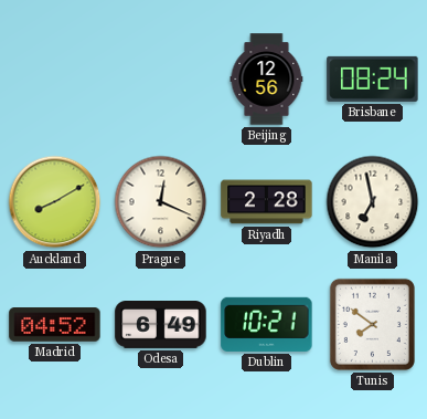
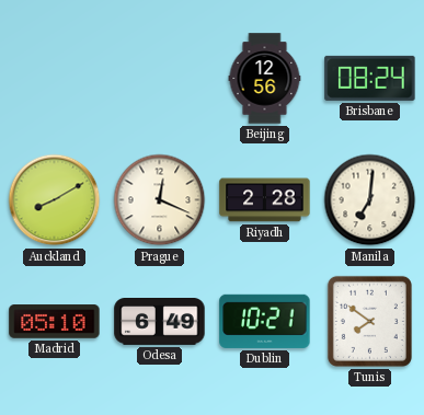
Manila: 6:58 -> 7:01
Madrid: 04:52 -> 05:10
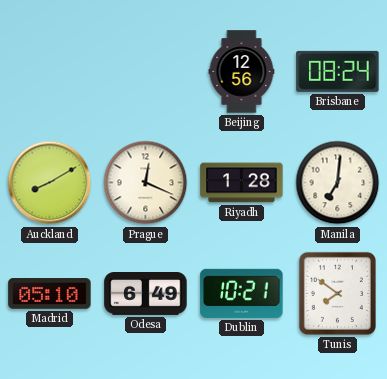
Riyadh: 2:28 -> 1:28
